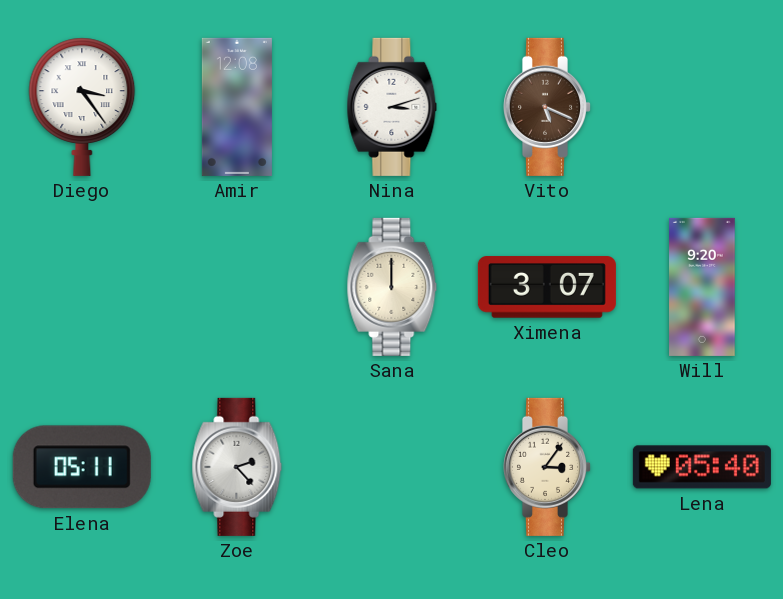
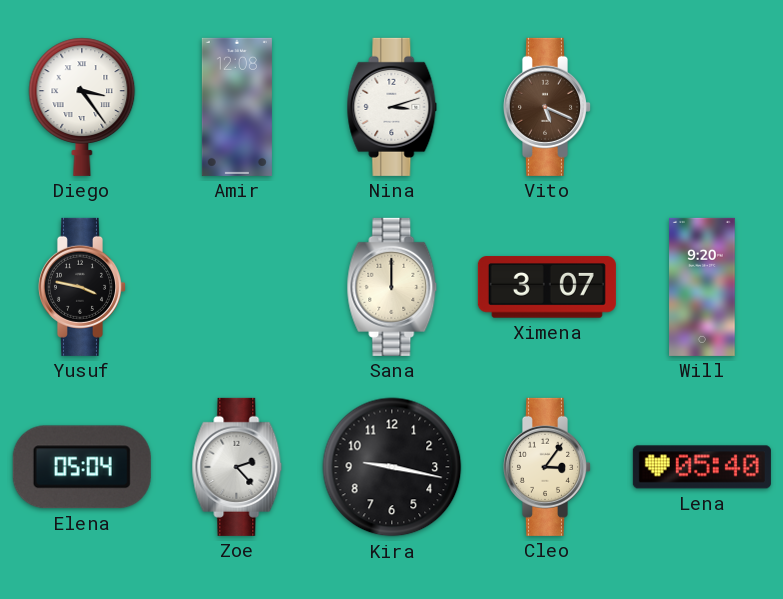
Yusuf: none -> 3:47
Elena: 05:11 -> 05:04
Kira: none -> 9:17
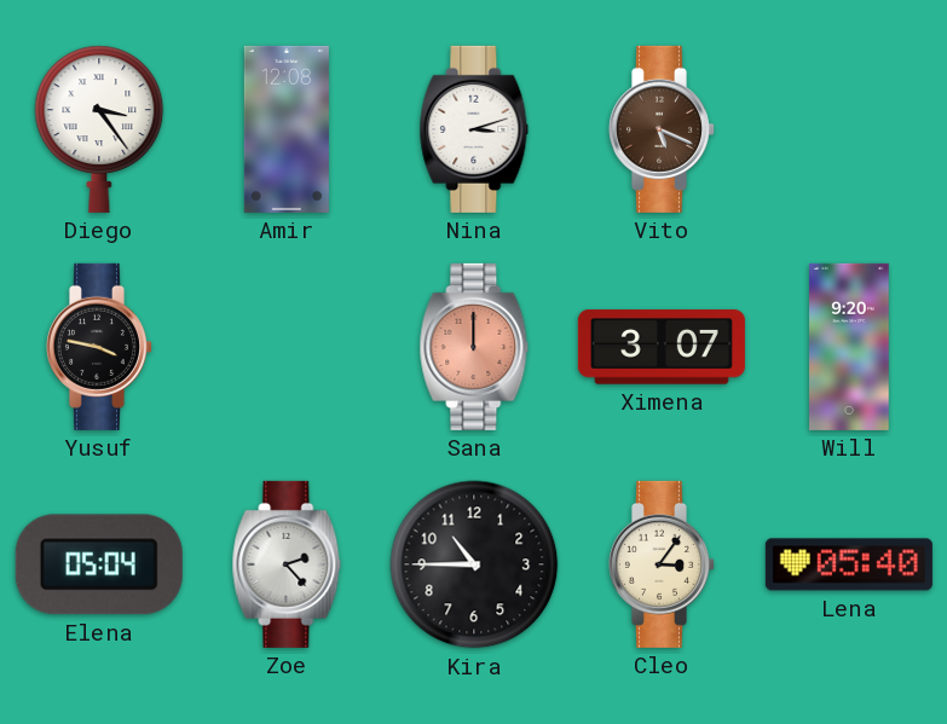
Sana dial: cream -> salmon
Kira: 9:17 -> 10:45
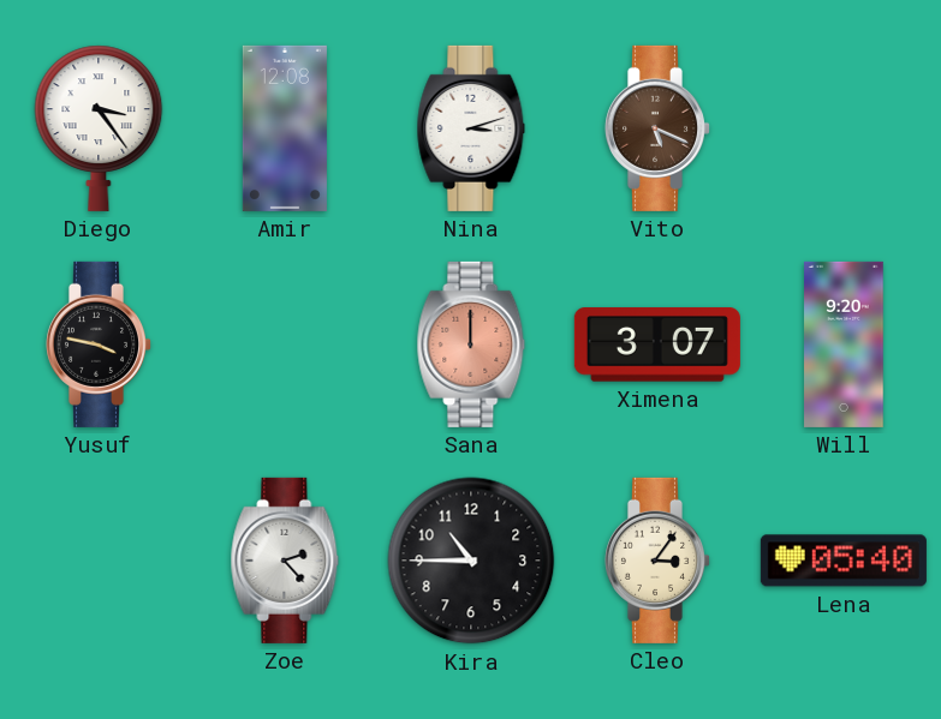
Elena: 05:04 -> none
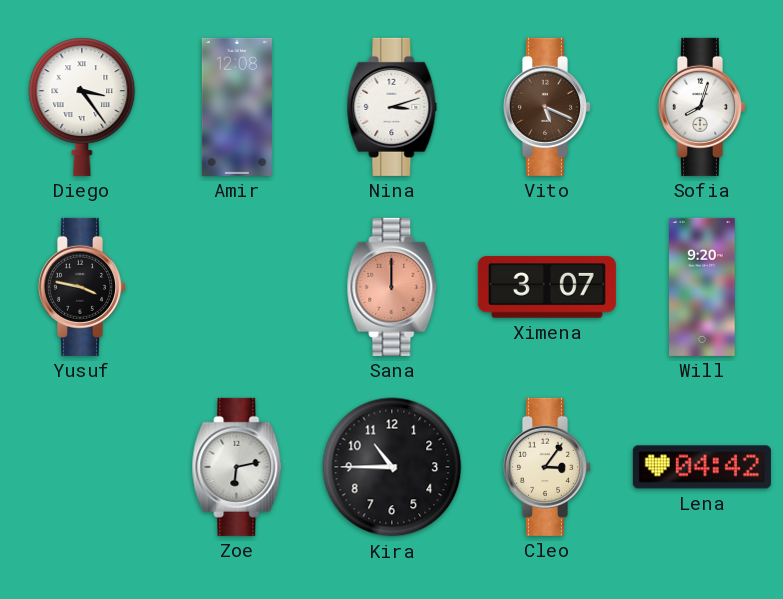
Sofia: none -> 8:03
Zoe: 2:23 -> 6:13
Lena: 05:40 -> 04:42
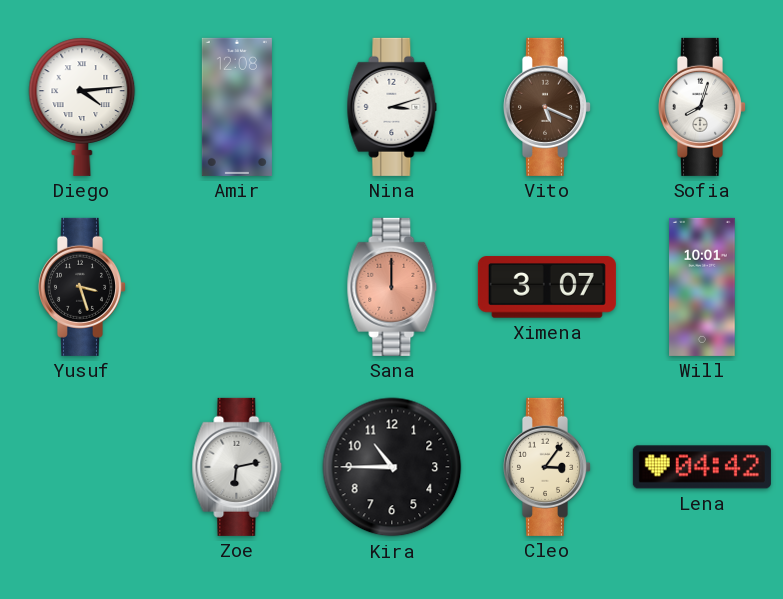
Diego: 3:24 -> 4:14
Yusuf: 3:47 -> 3:27
Will: 9:20 -> 10:01
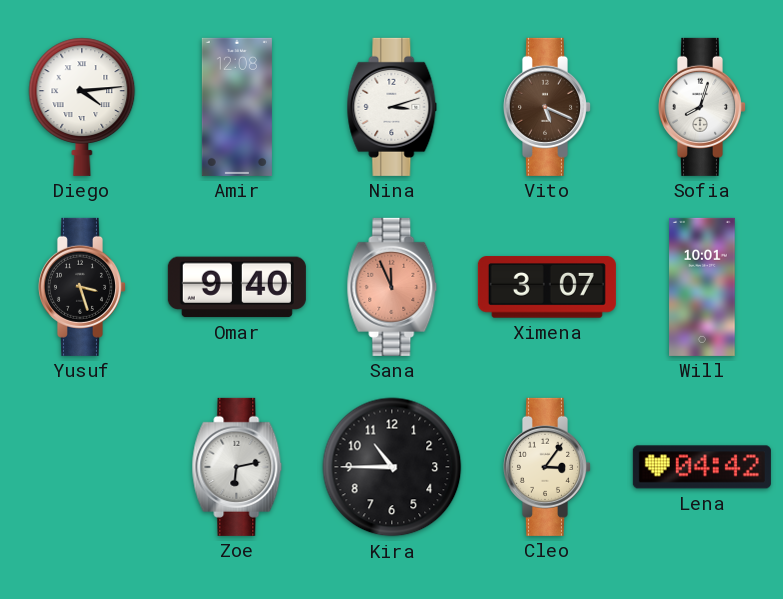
Omar: none -> 9:40
Sana: 12:00 -> 11:56
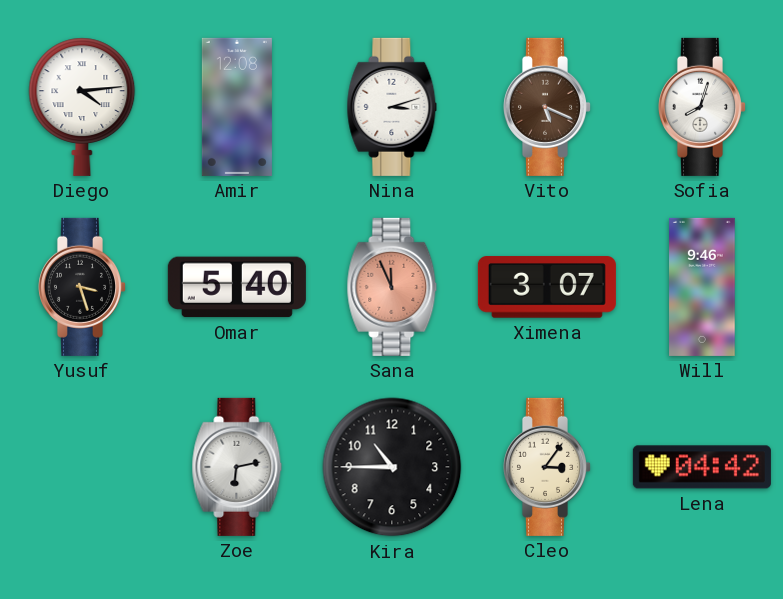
Omar: 9:40 -> 5:40
Will: 10:01 -> 9:46
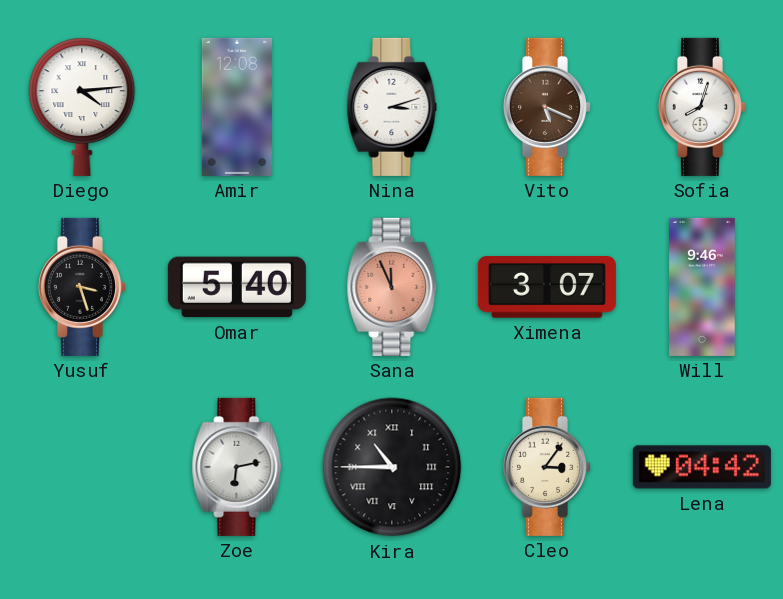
Kira numerals: Arabic -> Roman
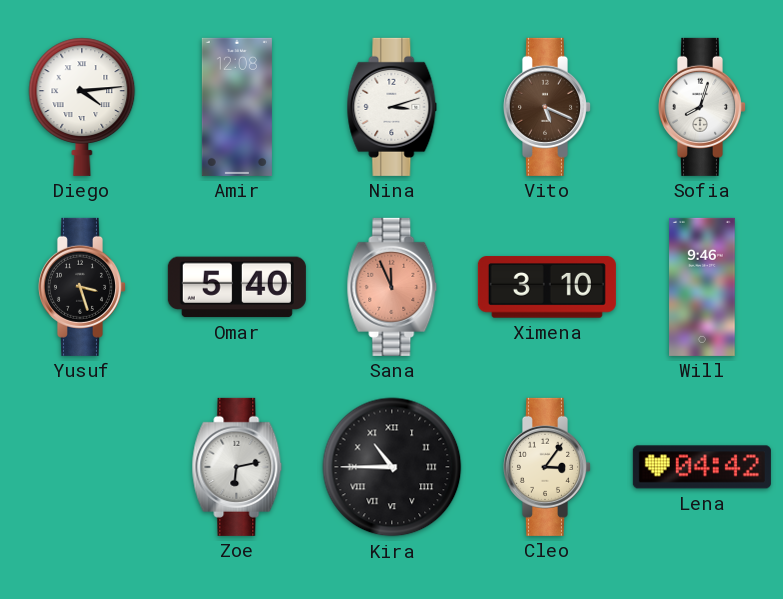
Ximena: 3:07 -> 3:10
